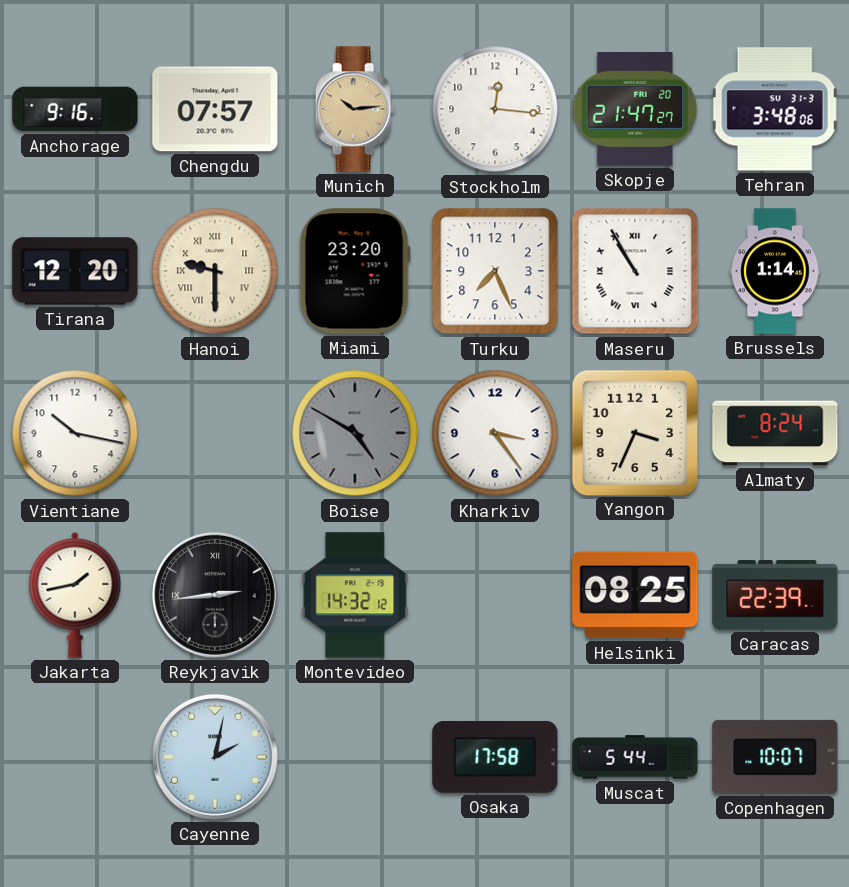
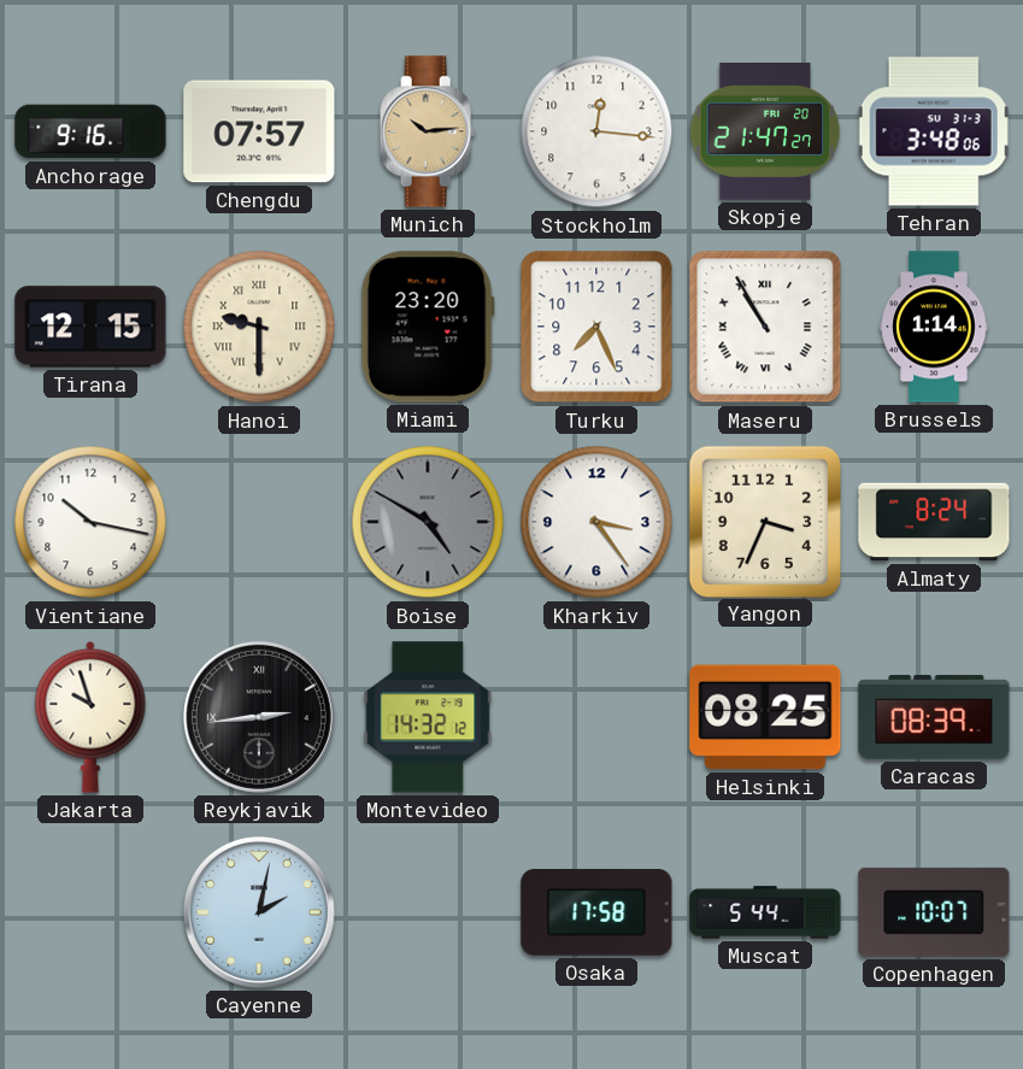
Tirana: 12:20 -> 12:15
Jakarta: 1:43 -> 9:57
Caracas: 22:39 -> 08:39
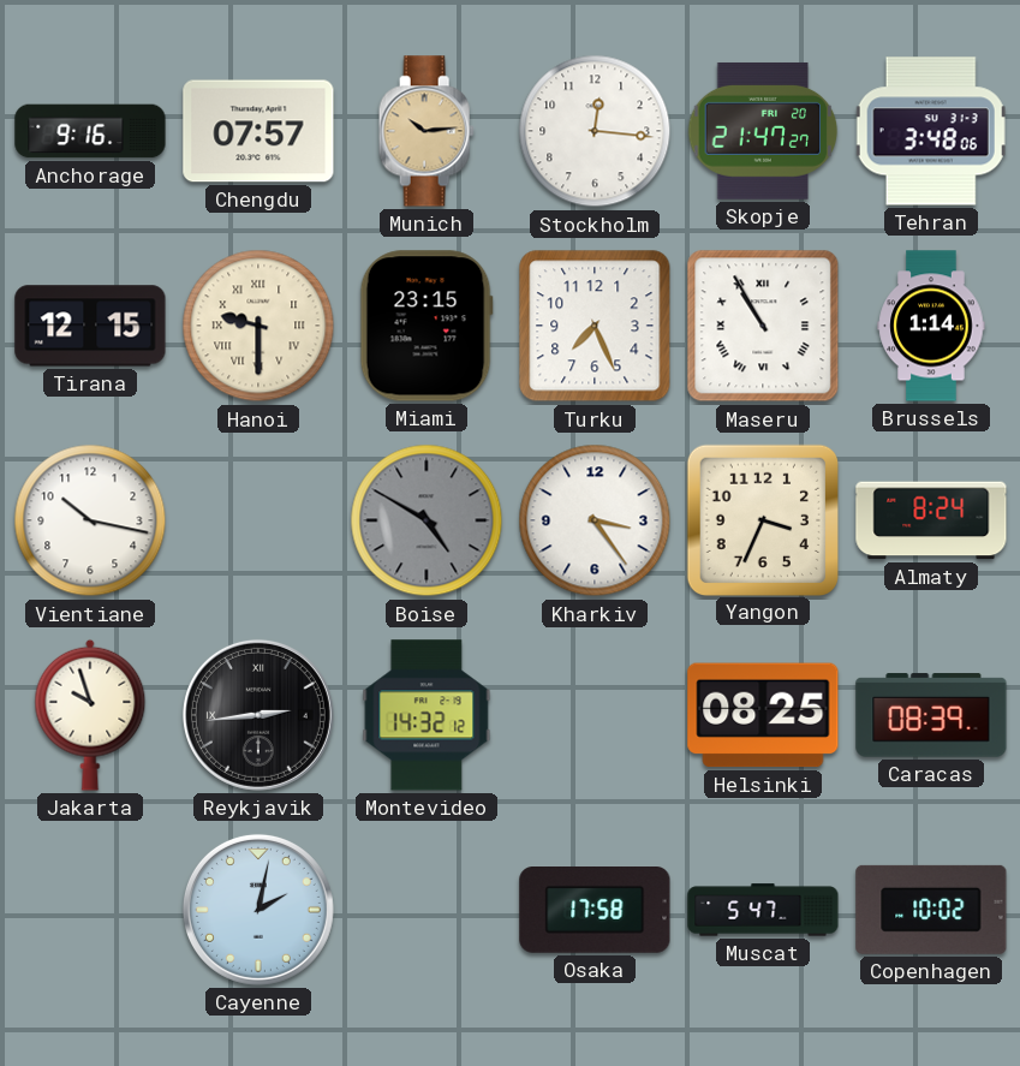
Miami: 23:20 -> 23:15
Muscat: 5:44 -> 5:47
Copenhagen: 10:07 -> 10:02
